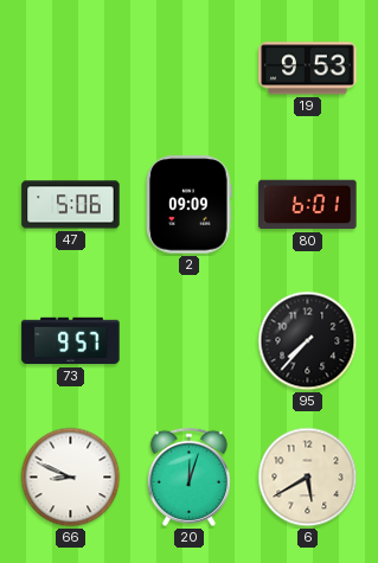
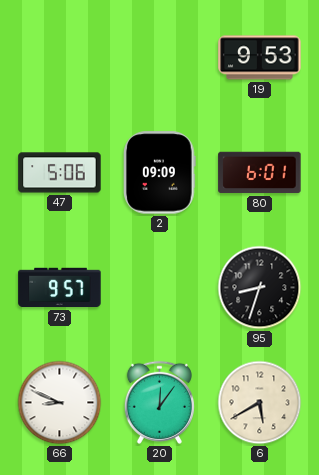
95: 7:37 -> 8:33
20: 12:03 -> 12:06
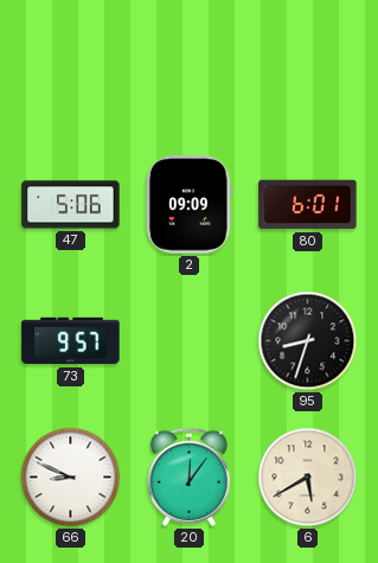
19: 9:53 -> none
